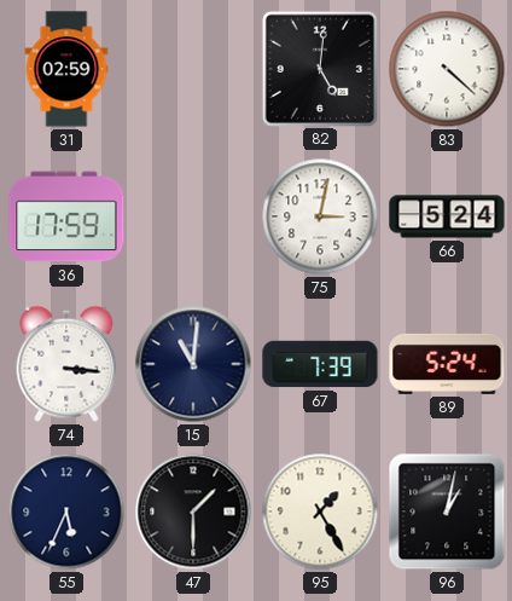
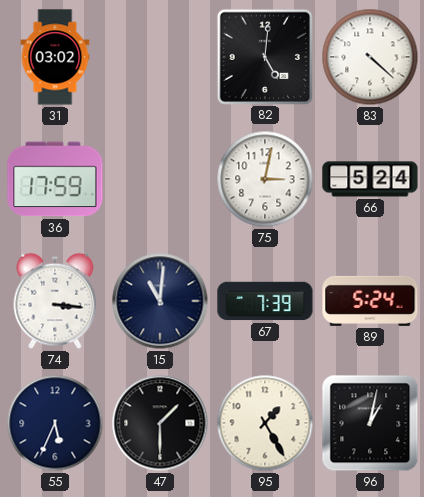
31: 02:59 -> 03:02
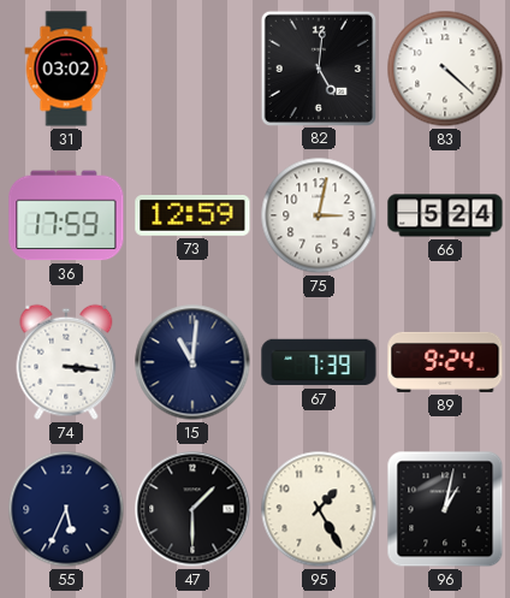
73: none -> 12:59
89: 5:24 -> 9:24
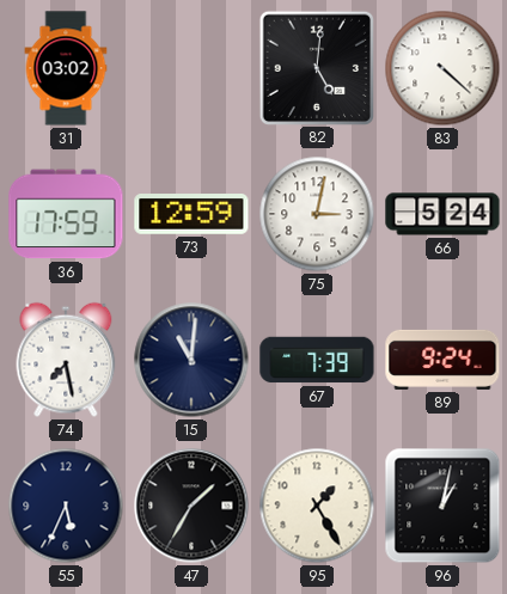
74: 3:16 -> 7:28
47: 1:30 -> 1:35
